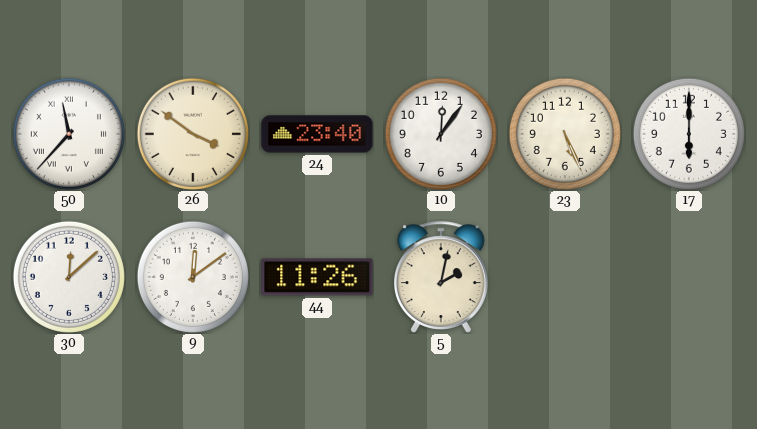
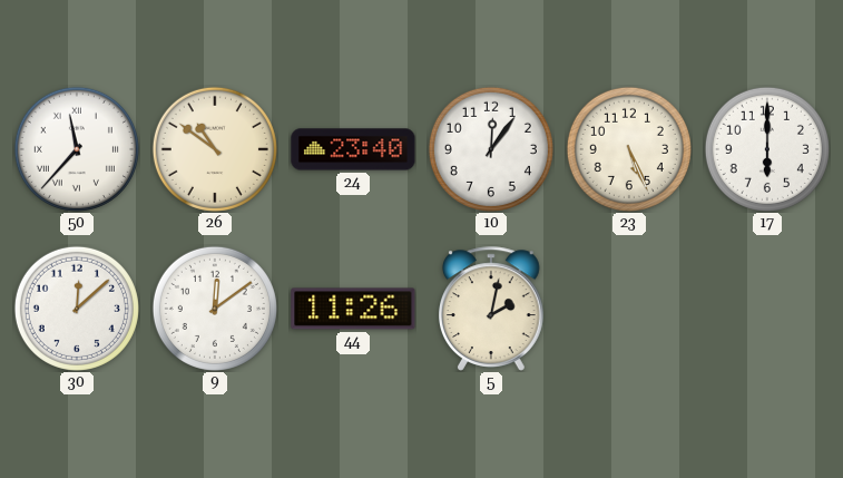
26: 3:51 -> 10:51
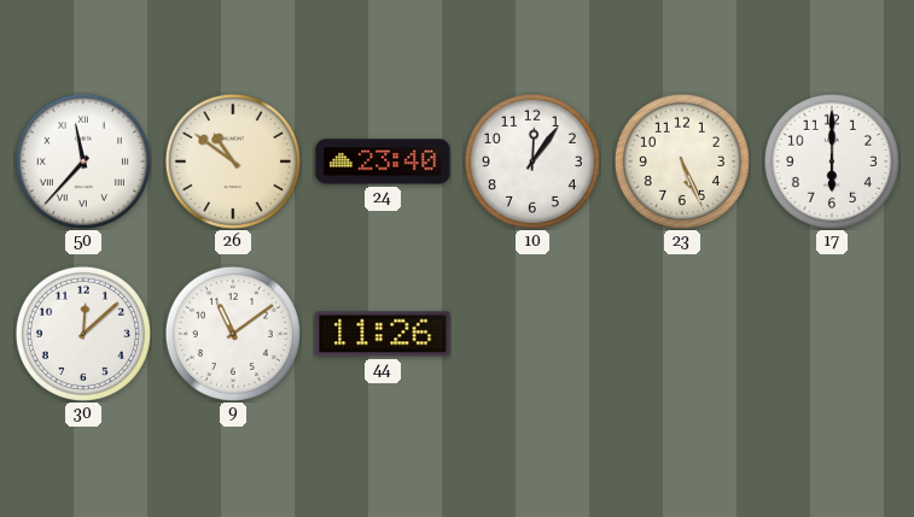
9: 12:09 -> 11:09
5: 2:02 -> none
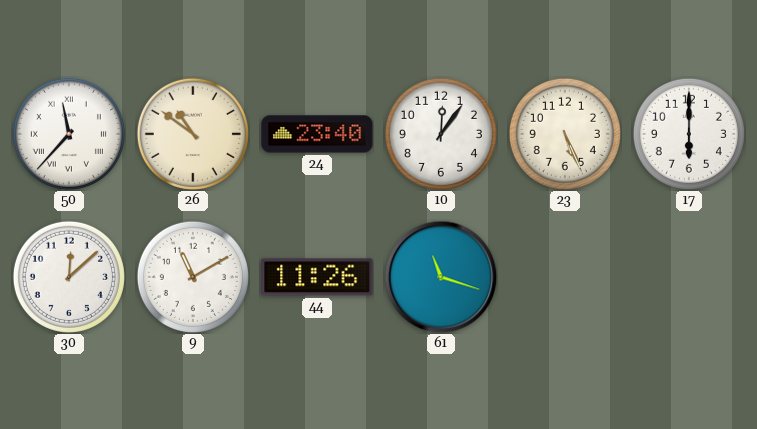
9: 11:09 -> 11:10
61: none -> 11:18
